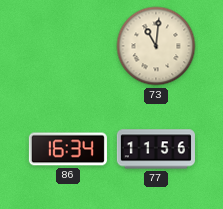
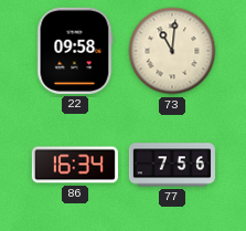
22: none -> 09:58
77: 11:56 -> 7:56
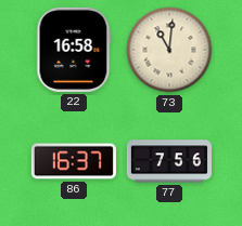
22: 09:58 -> 16:58
86: 16:34 -> 16:37
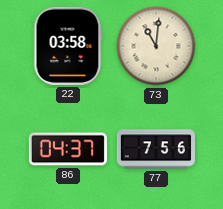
22: 16:58 -> 03:58
86: 16:37 -> 04:37
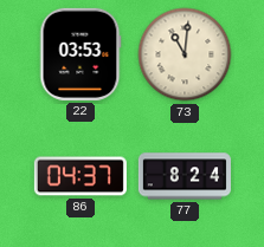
22: 03:58 -> 03:53
77: 7:56 -> 8:24
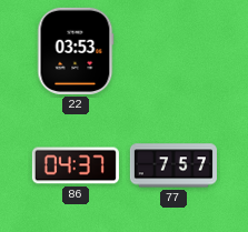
73: 11:01 -> none
77: 8:24 -> 7:57
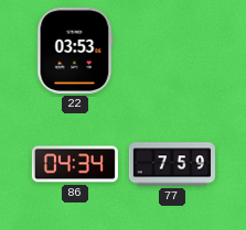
86: 04:37 -> 04:34
77: 7:57 -> 7:59
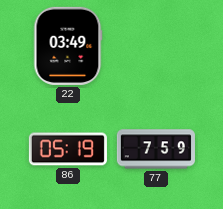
22: 03:53 -> 03:49
86: 04:34 -> 05:19
